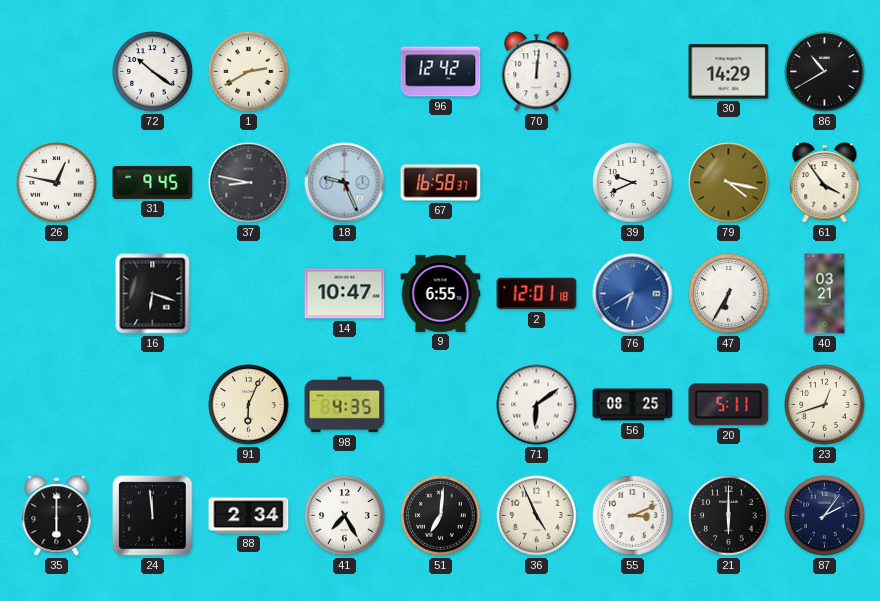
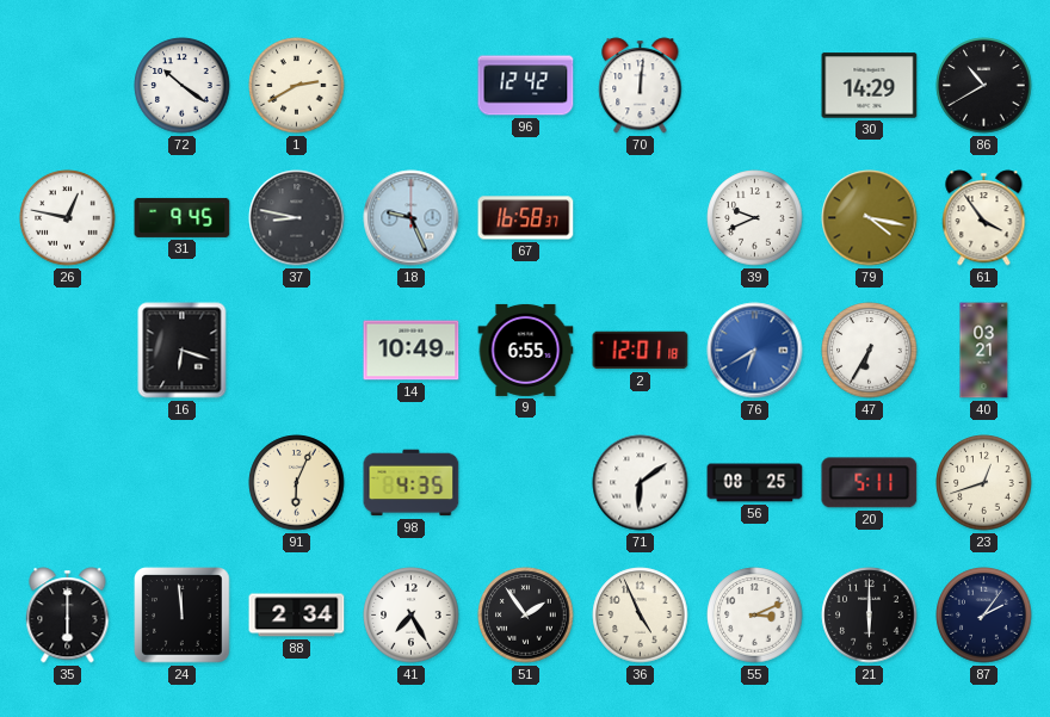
14: 10:47 -> 10:49
51: 7:01 -> 1:54
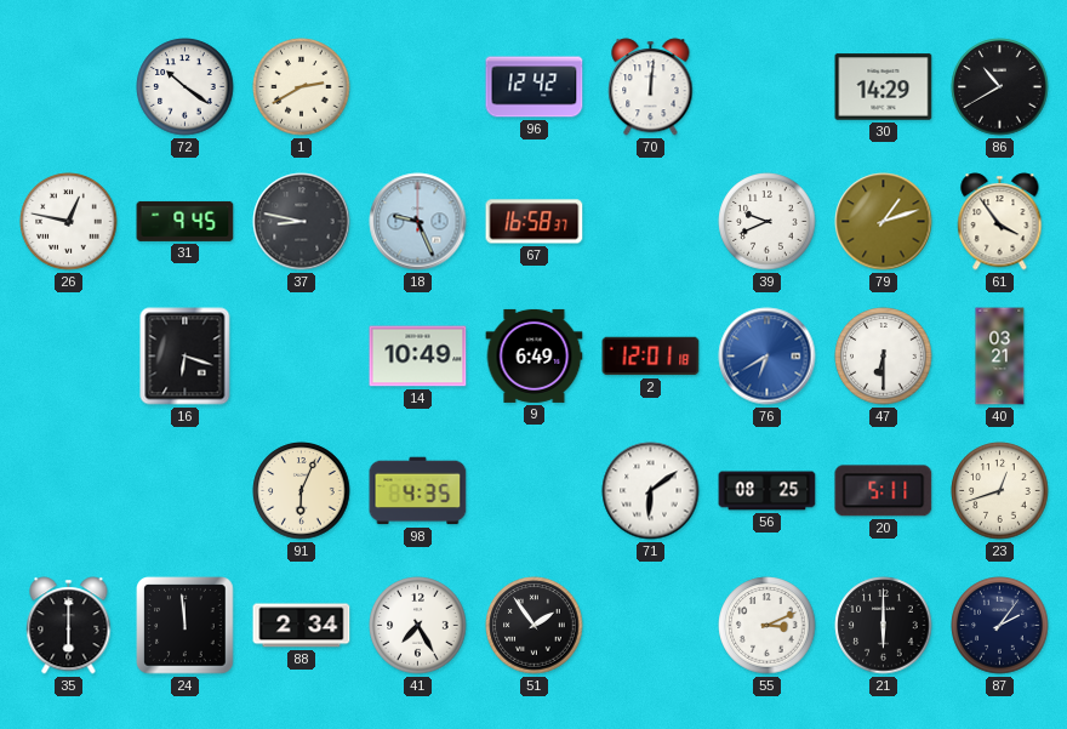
79: 4:17 -> 1:12
9: 6:55 -> 6:49
47: 6:35 -> 6:30
36: 4:56 -> none
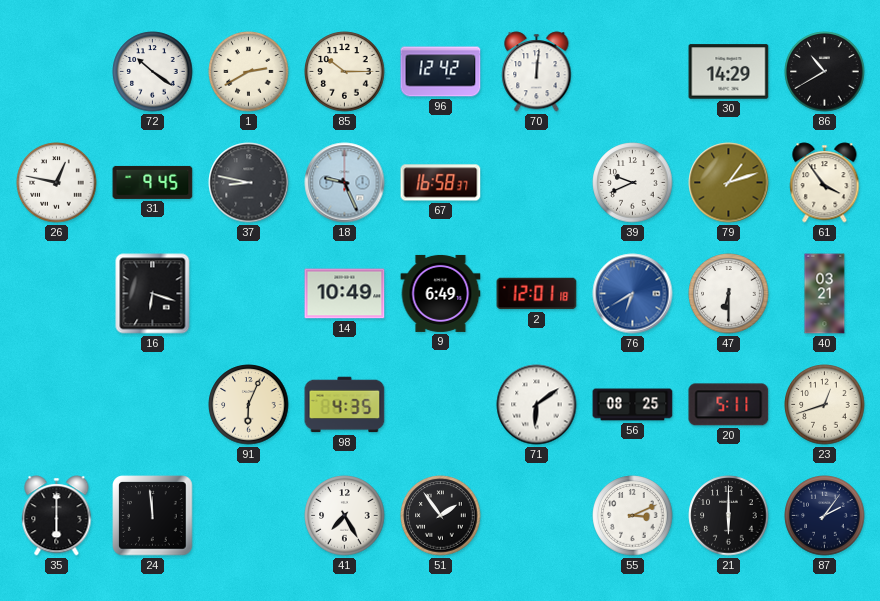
85: none -> 10:15
88: 2:34 -> none
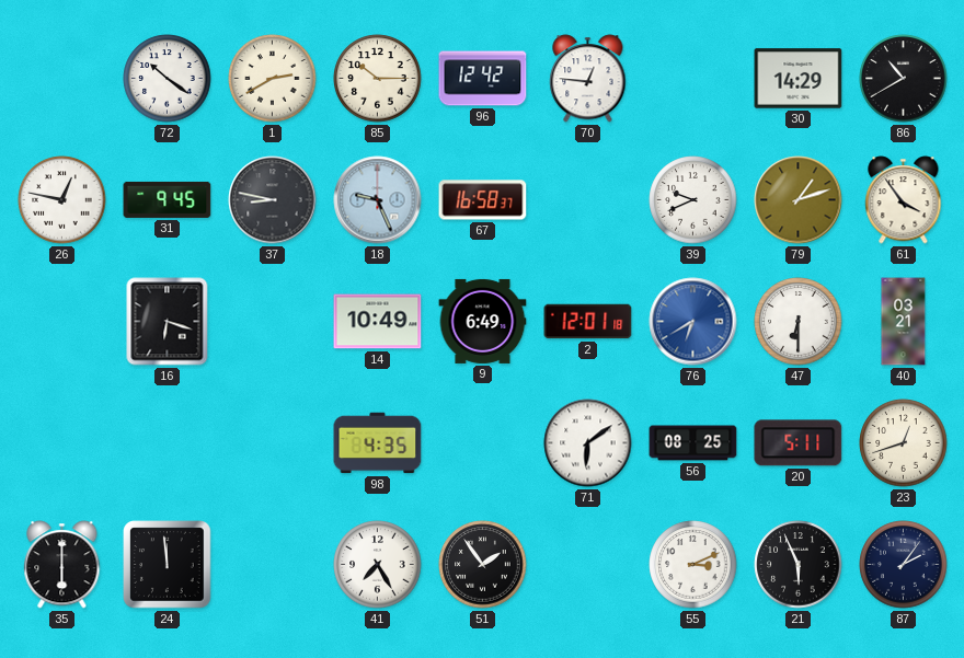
70: 12:01 -> 12:46
91: 6:04 -> none
21: 6:00 -> 5:56
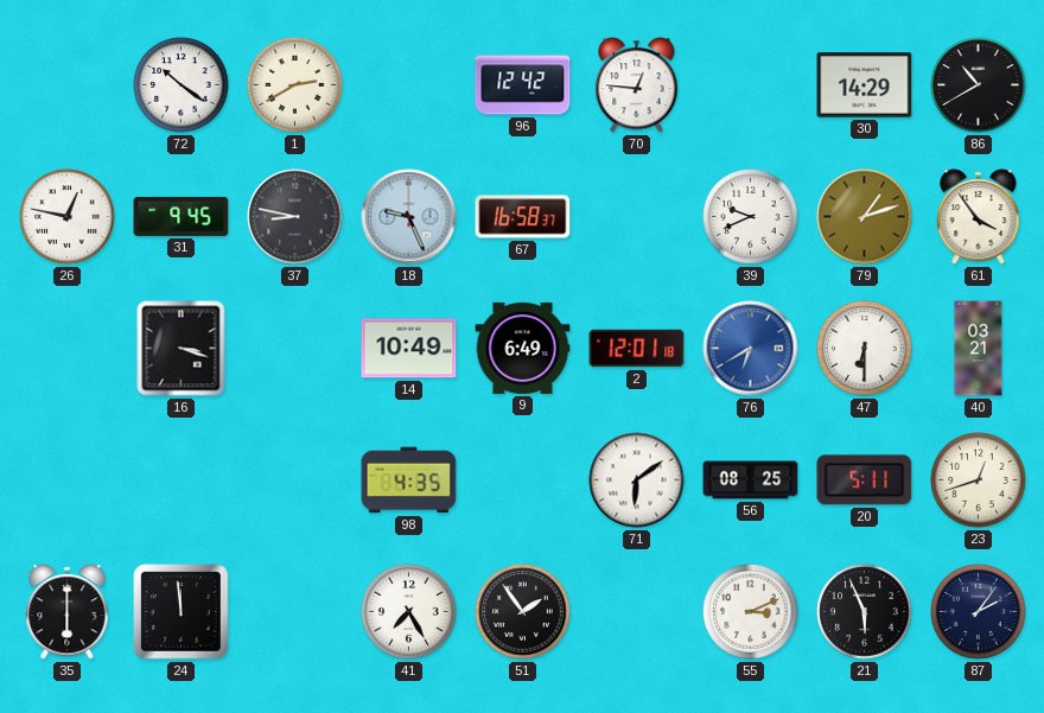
85: 10:15 -> none
16: 6:18 -> 3:18
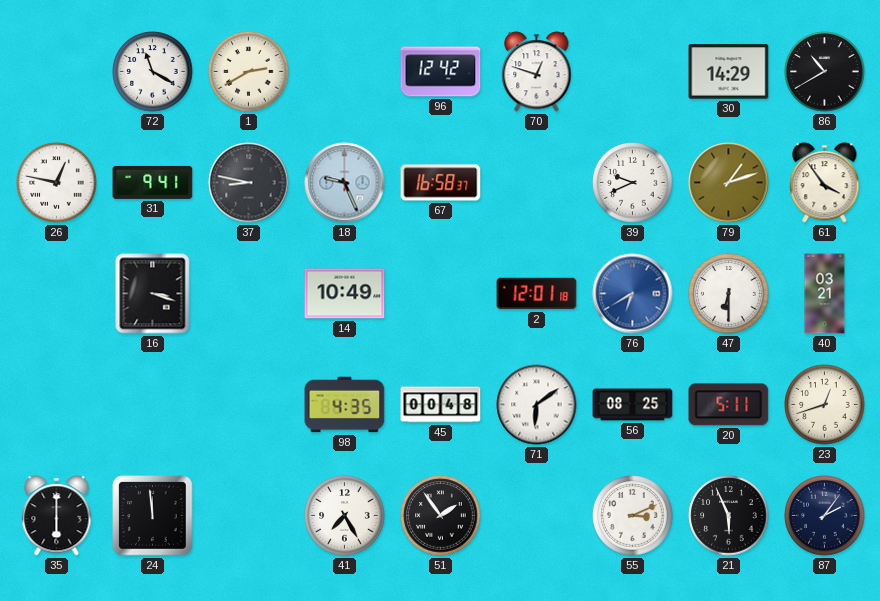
72: 10:21 -> 11:20
70: 12:46 -> 12:48
31: 9:45 -> 9:41
9: 6:49 -> none
45: none -> 00:48
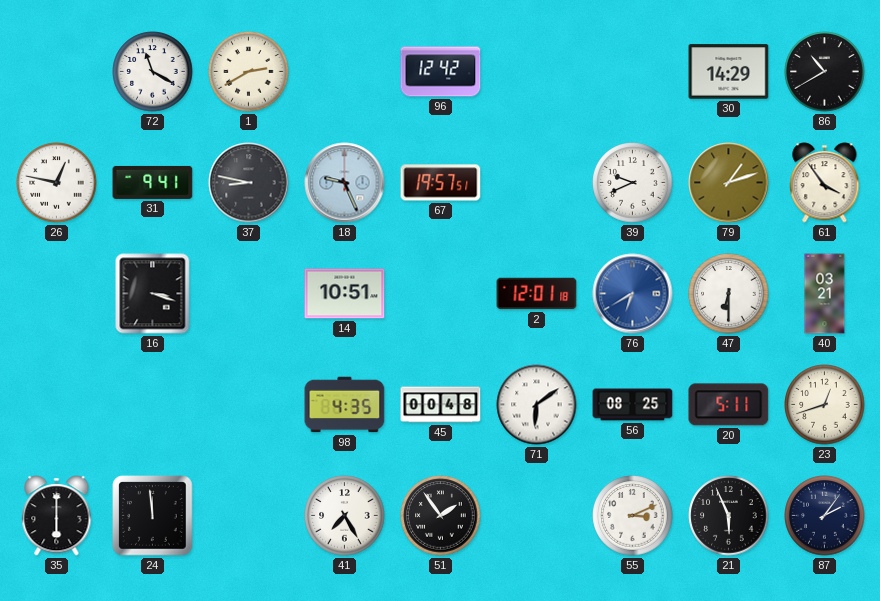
70: 12:48 -> none
67: 16:58 -> 19:57
14: 10:49 -> 10:51
